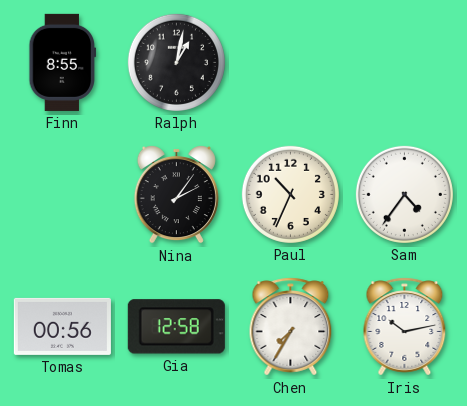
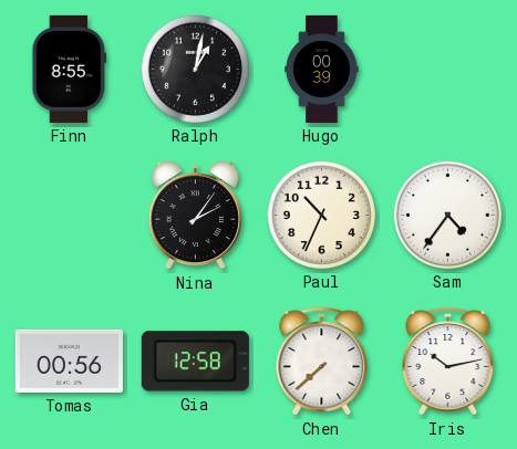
Hugo: none -> 00:39
Chen: 7:35 -> 7:38
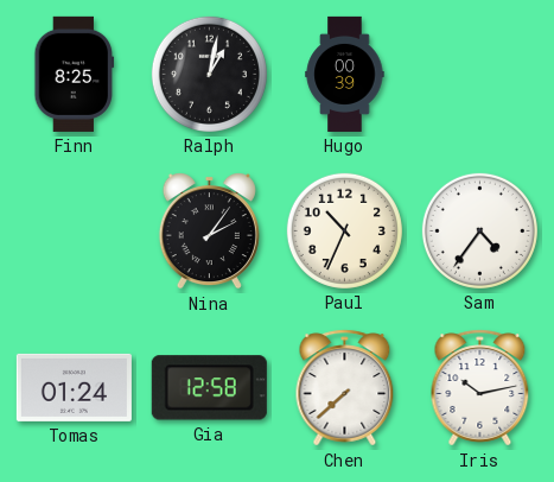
Finn: 8:55 -> 8:25
Tomas: 00:56 -> 01:24
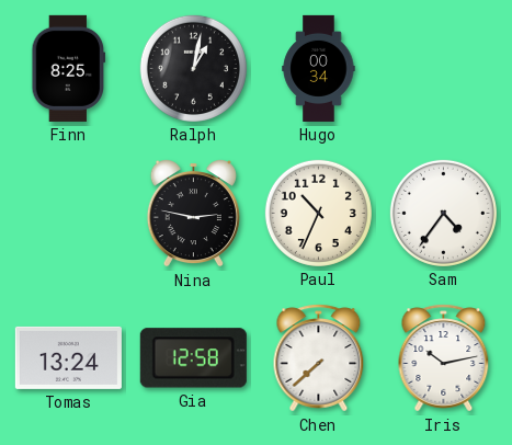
Hugo: 00:39 -> 00:34
Nina: 2:06 -> 2:47
Tomas: 01:24 -> 13:24
